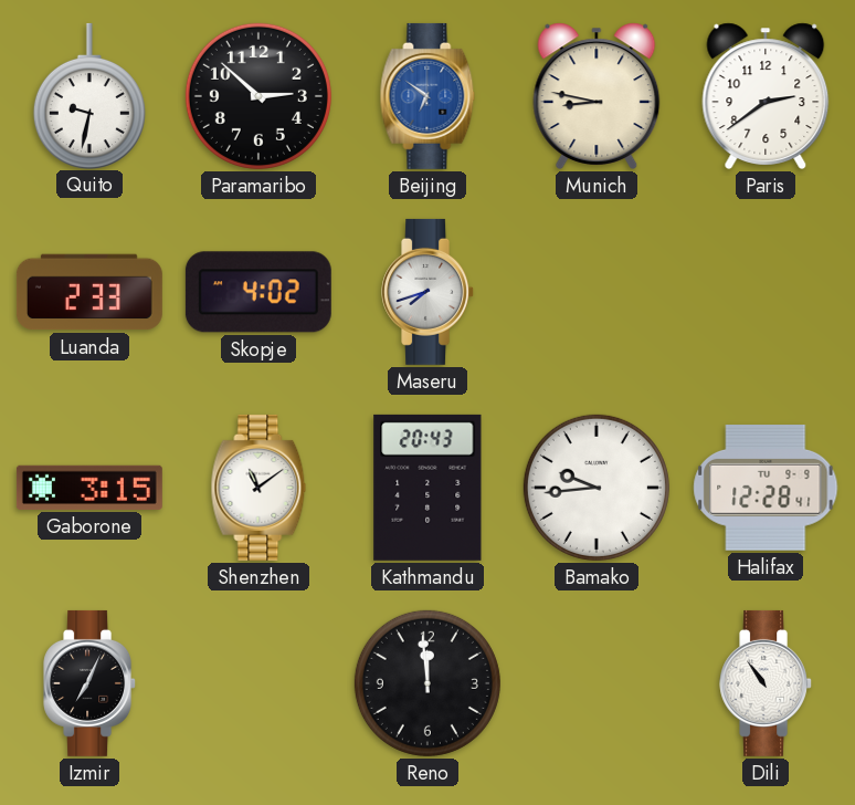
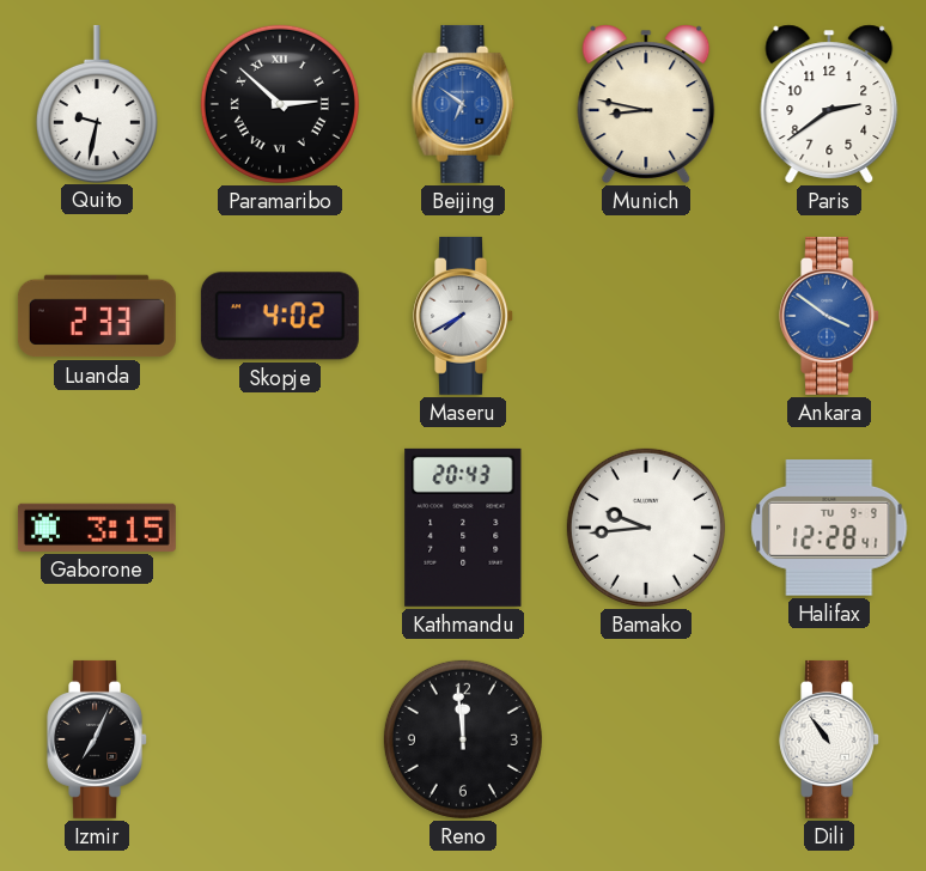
Paramaribo numerals: Arabic -> Roman
Maseru: 7:42 -> 7:40
Ankara: none -> 3:51
Shenzhen: 11:09 -> none
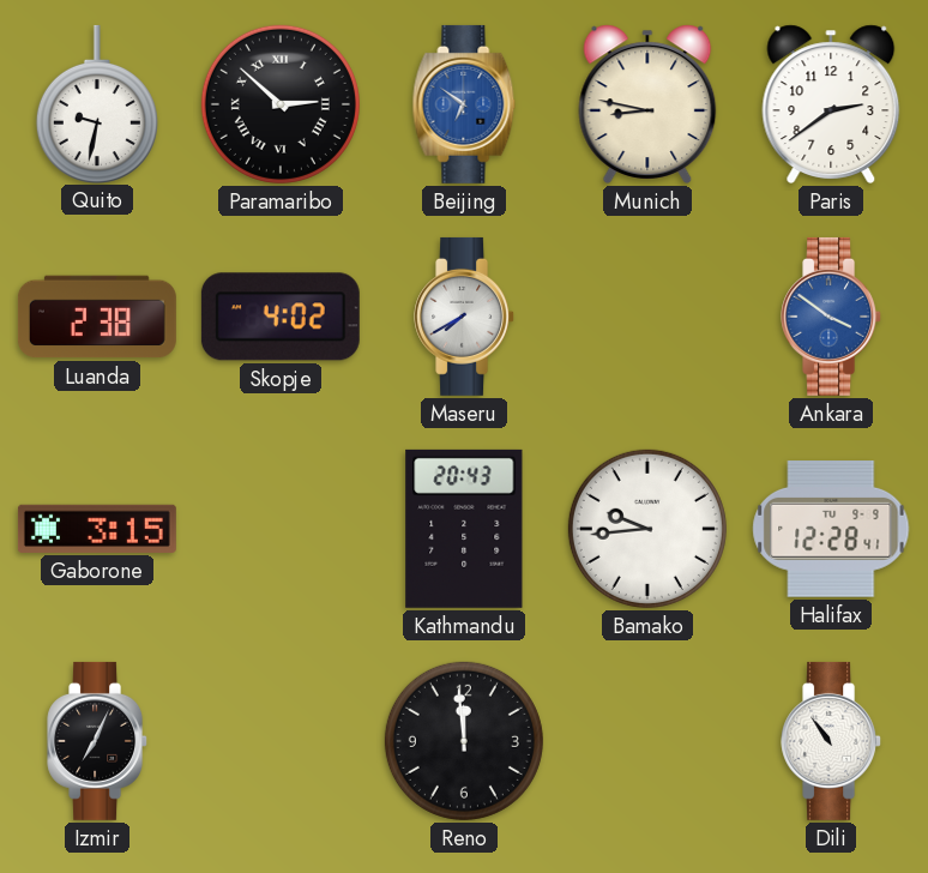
Luanda: 2:33 -> 2:38
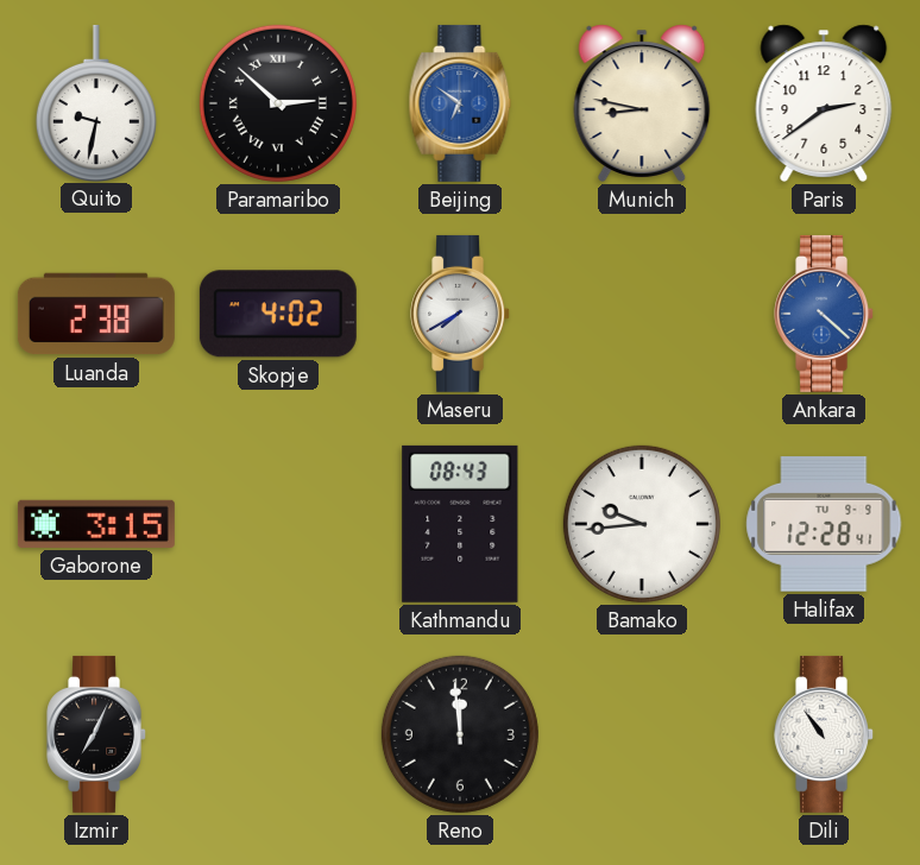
Ankara: 3:51 -> 4:22
Kathmandu: 20:43 -> 08:43
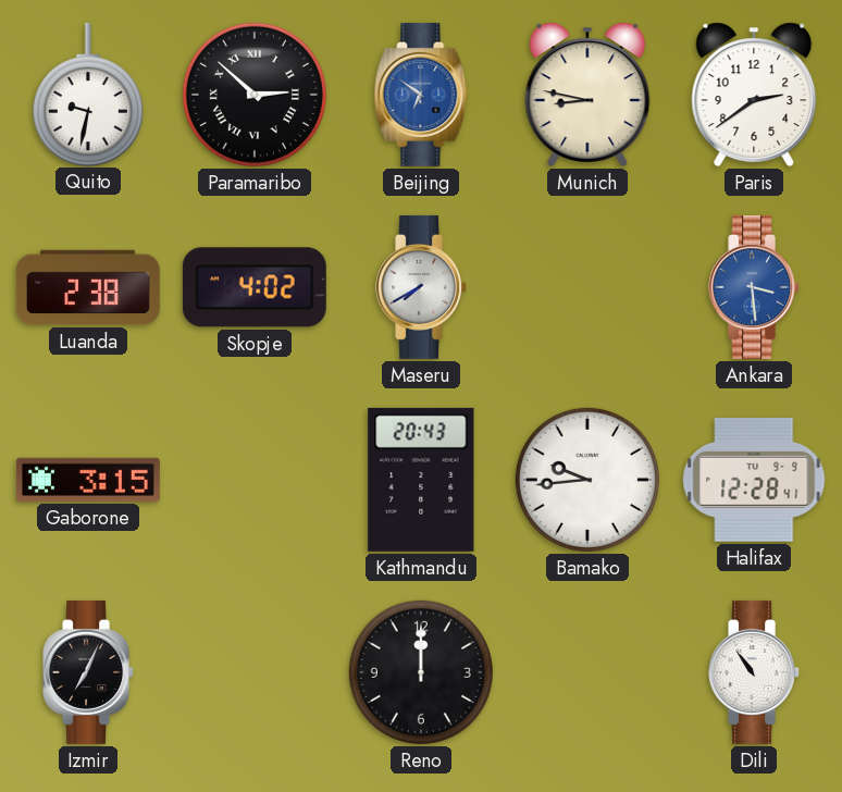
Ankara: 4:22 -> 3:29
Kathmandu: 08:43 -> 20:43
Reno: 11:59 -> 12:00
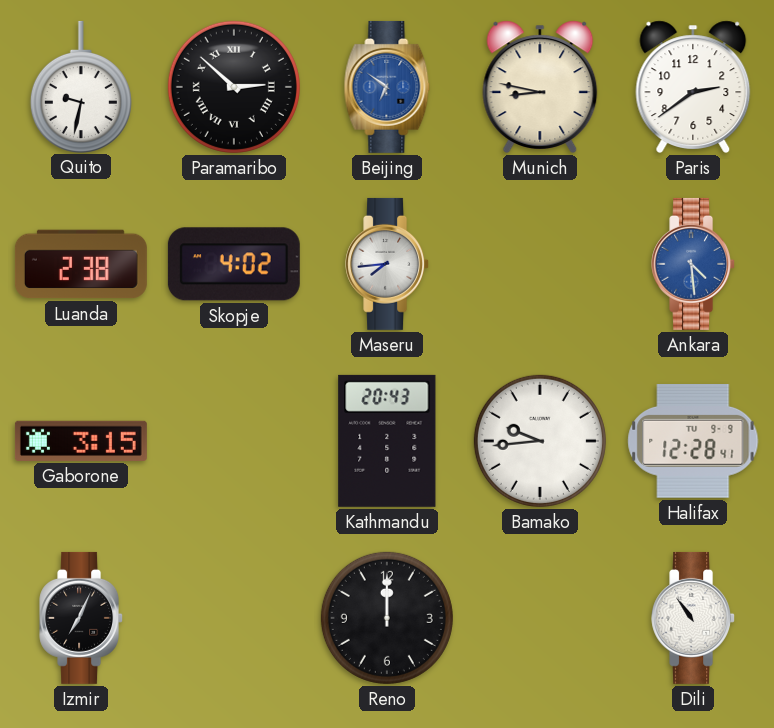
Maseru: 7:40 -> 7:44
Ankara: 3:29 -> 4:29
